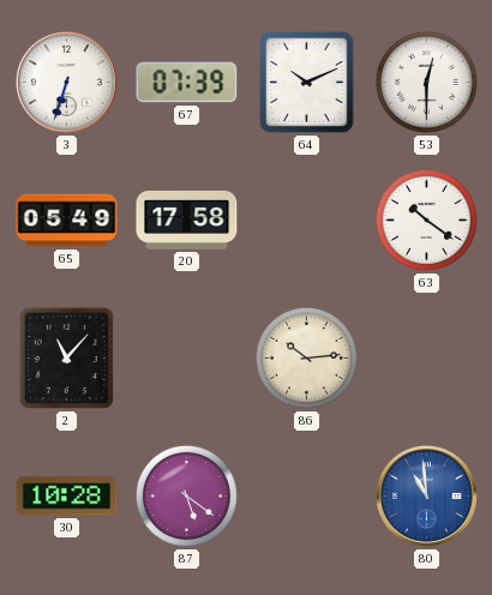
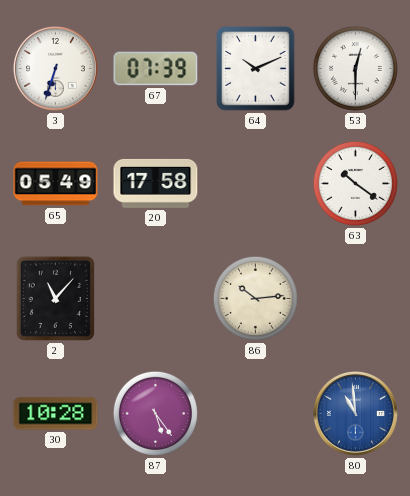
87: 5:21 -> 5:24
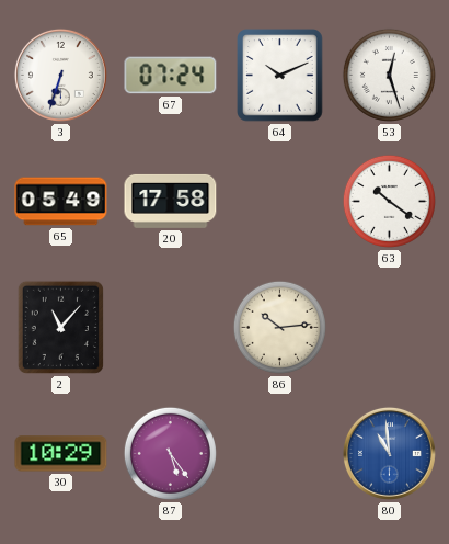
67: 07:39 -> 07:24
53: 12:30 -> 12:27
30: 10:28 -> 10:29
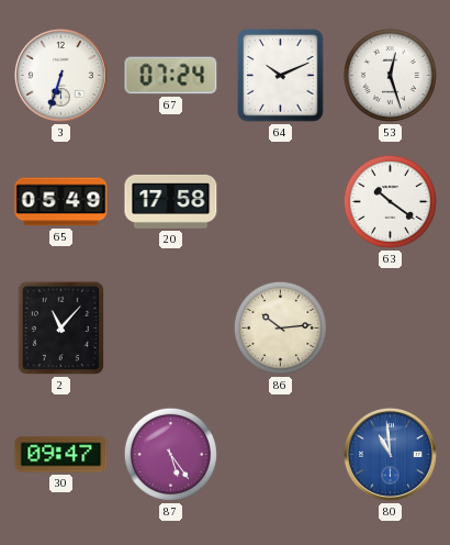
30: 10:29 -> 09:47
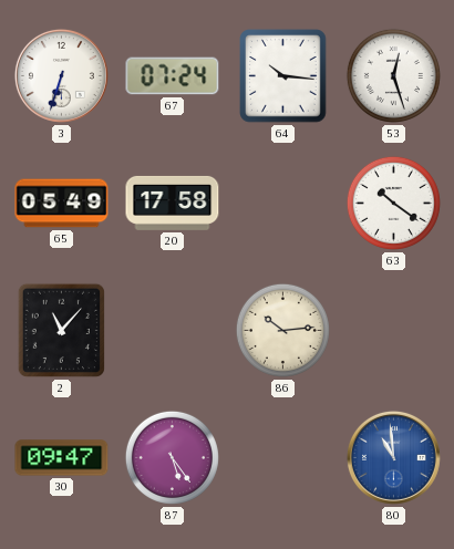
64: 10:11 -> 10:16
